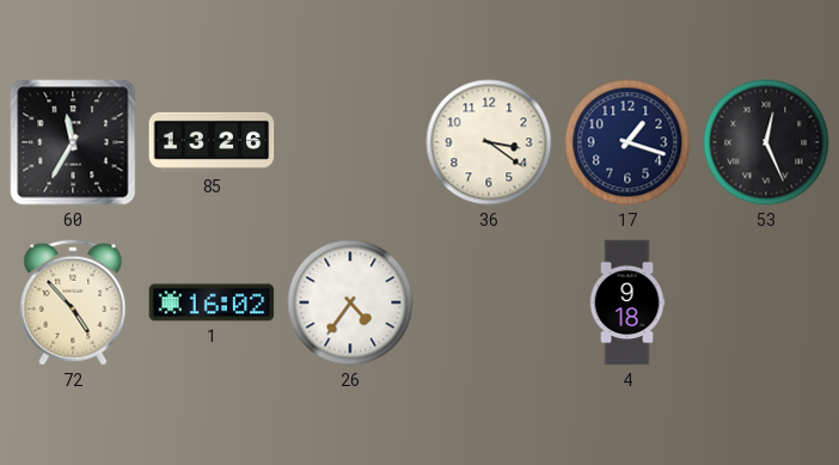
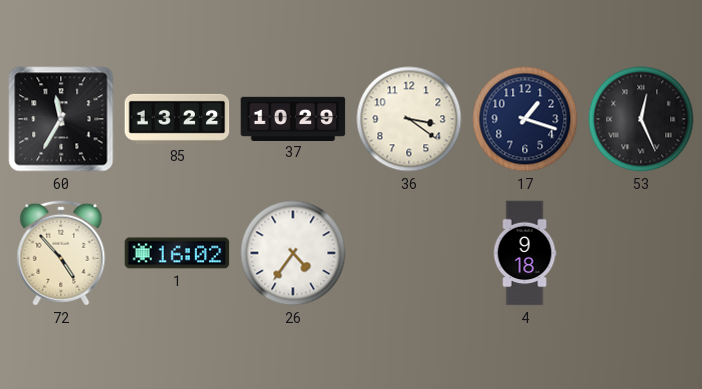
85: 13:26 -> 13:22
37: none -> 10:29
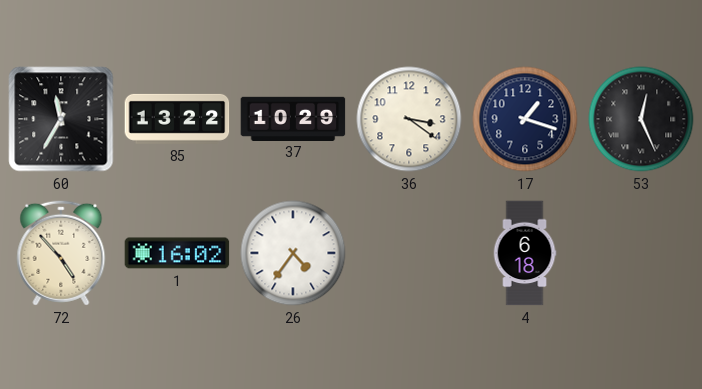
4: 9:18 -> 6:18
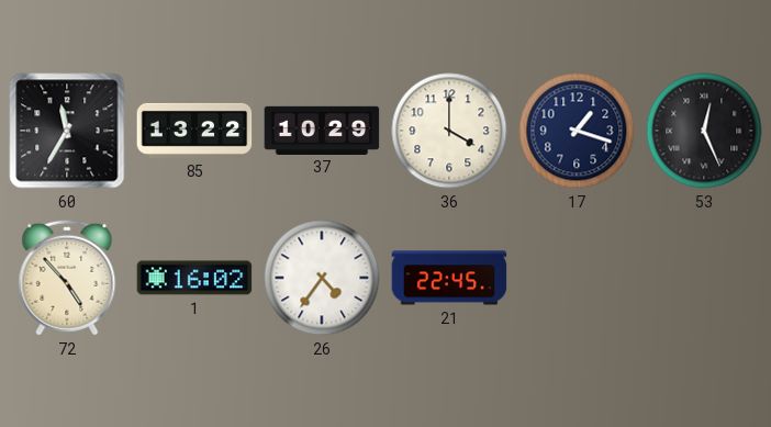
36: 3:21 -> 4:00
21: none -> 22:45
4: 6:18 -> none
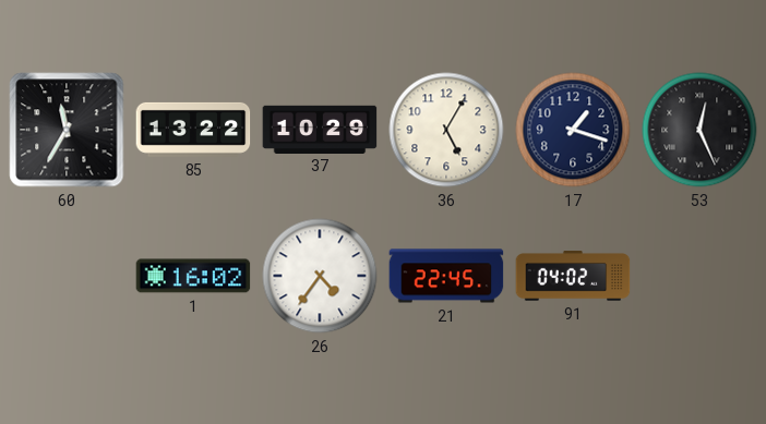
36: 4:00 -> 5:05
72: 4:53 -> none
91: none -> 04:02
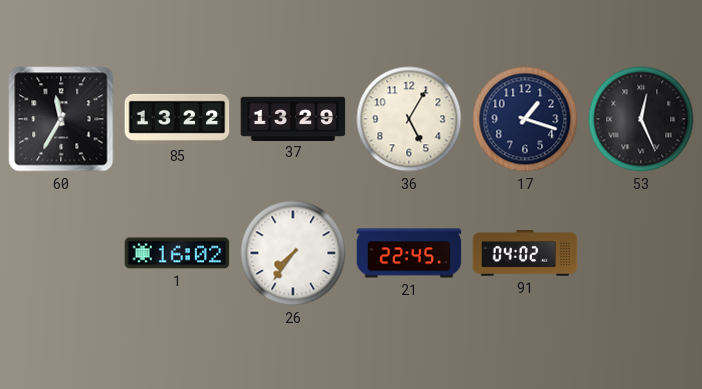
37: 10:29 -> 13:29
26: 4:36 -> 7:36
